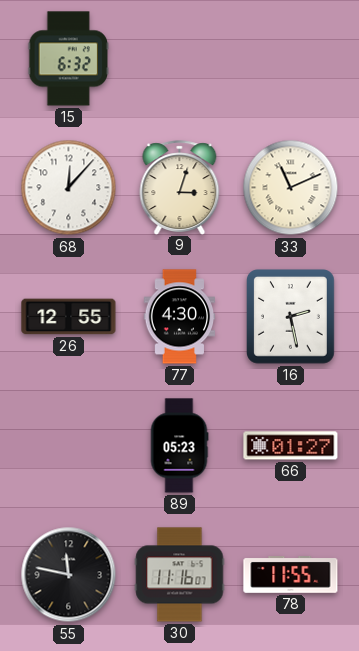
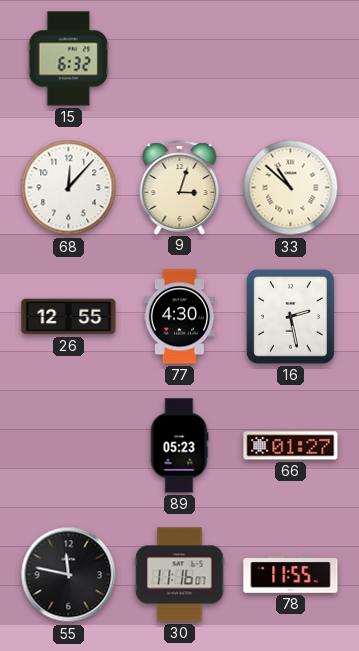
33: 11:11 -> 10:52
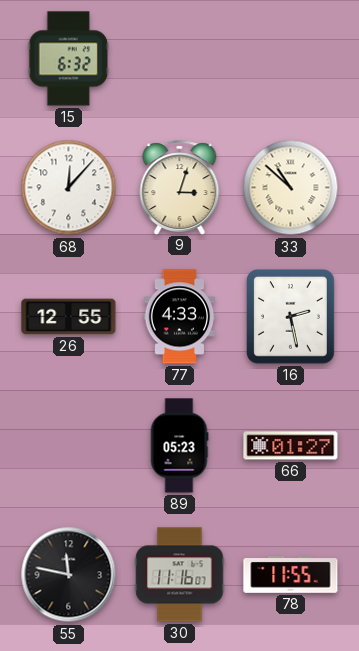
77: 4:30 -> 4:33
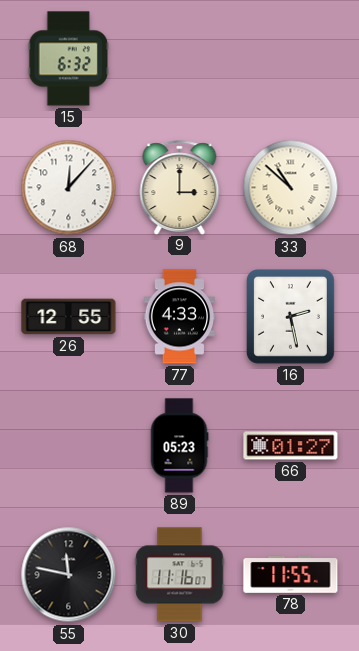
9: 3:03 -> 3:00
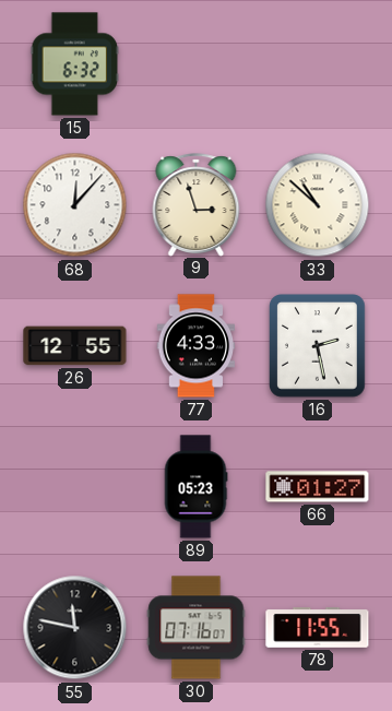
9: 3:00 -> 2:57
30: 11:16 -> 07:16
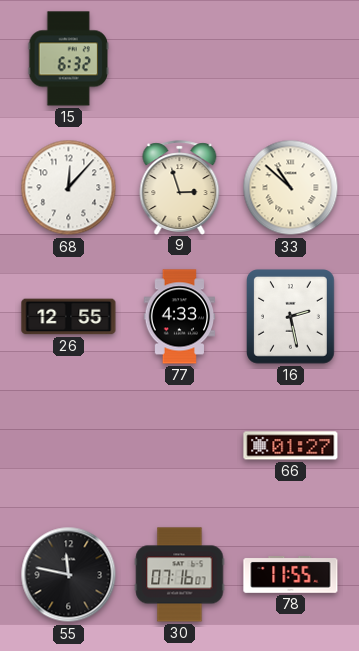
89: 05:23 -> none
